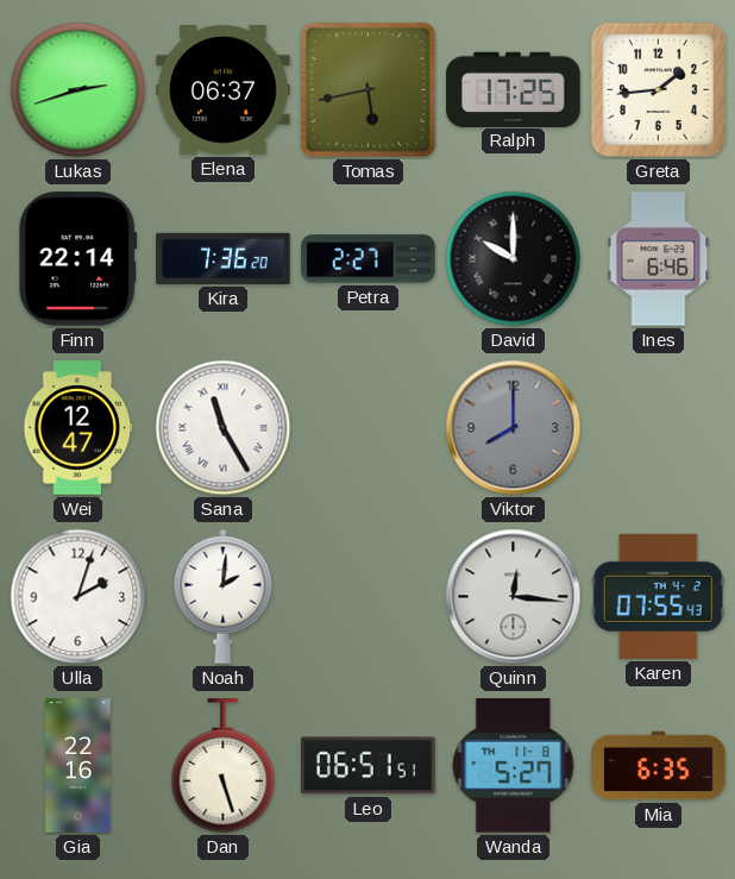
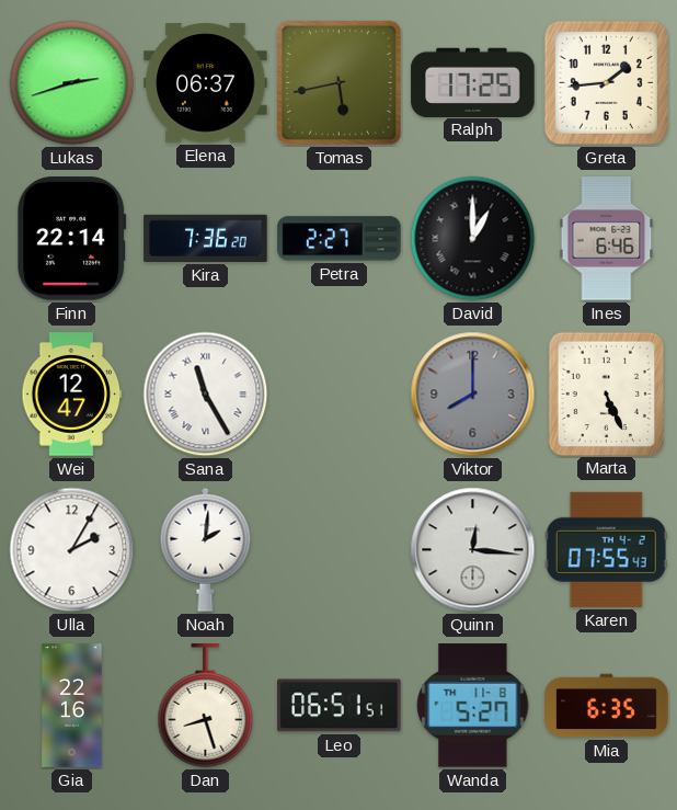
David: 10:00 -> 1:00
Marta: none -> 5:26
Ulla: 2:03 -> 2:05
Dan: 5:27 -> 8:27
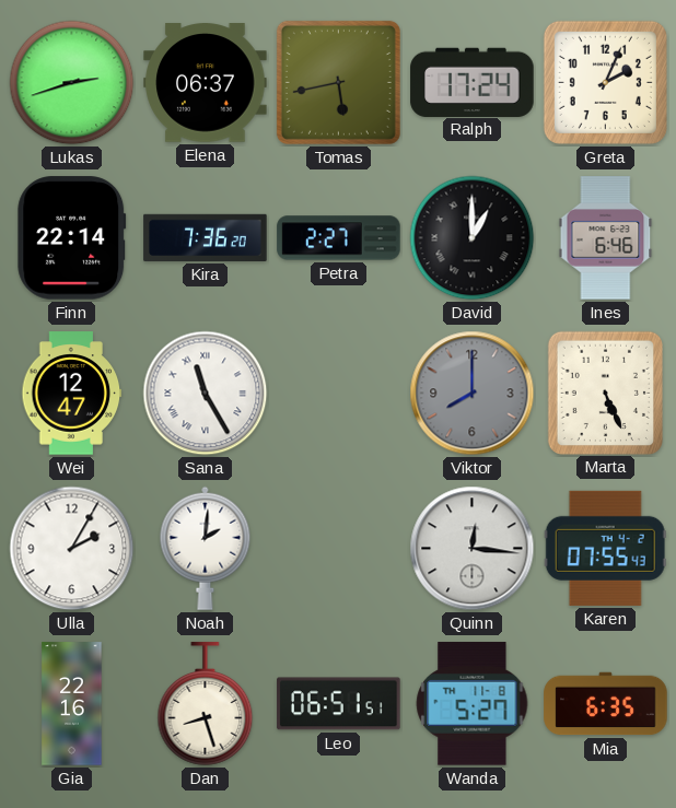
Ralph: 17:25 -> 17:24
Greta: 1:44 -> 2:04
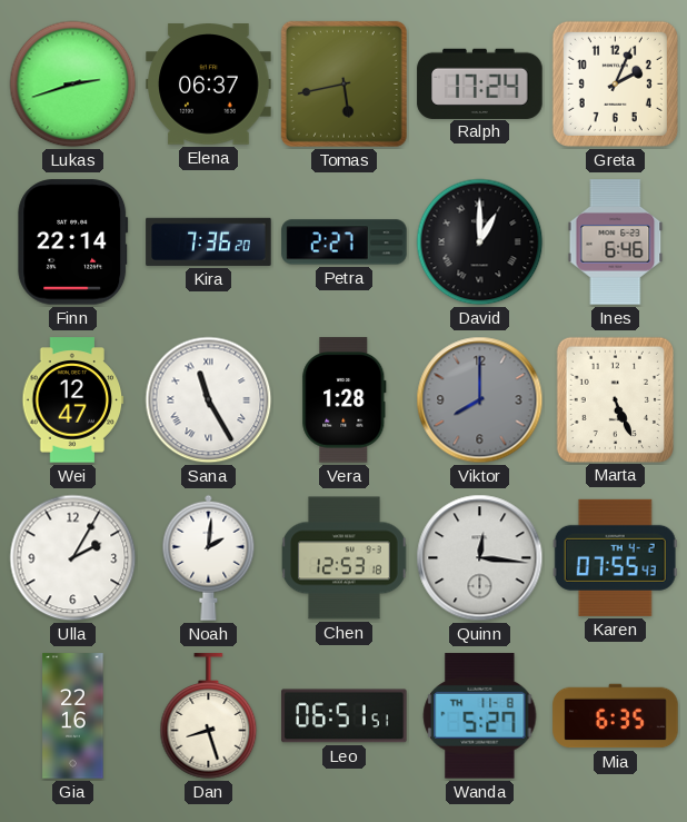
Vera: none -> 1:28
Chen: none -> 12:53
